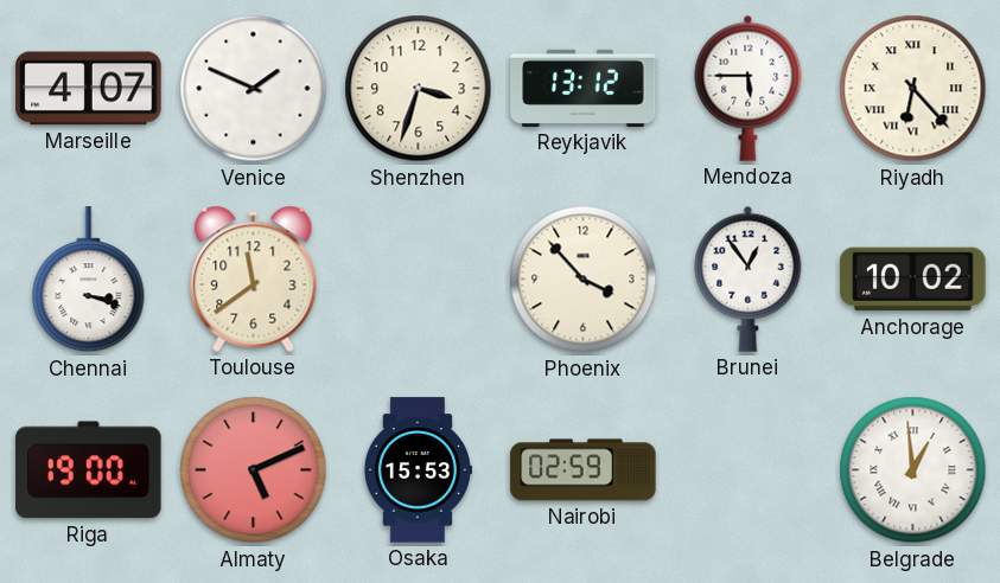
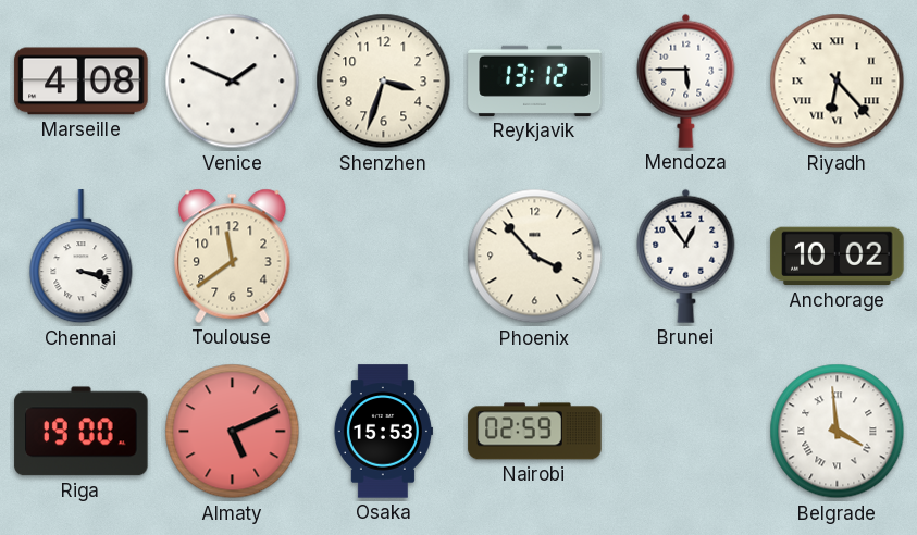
Marseille: 4:07 -> 4:08
Belgrade: 12:59 -> 3:59
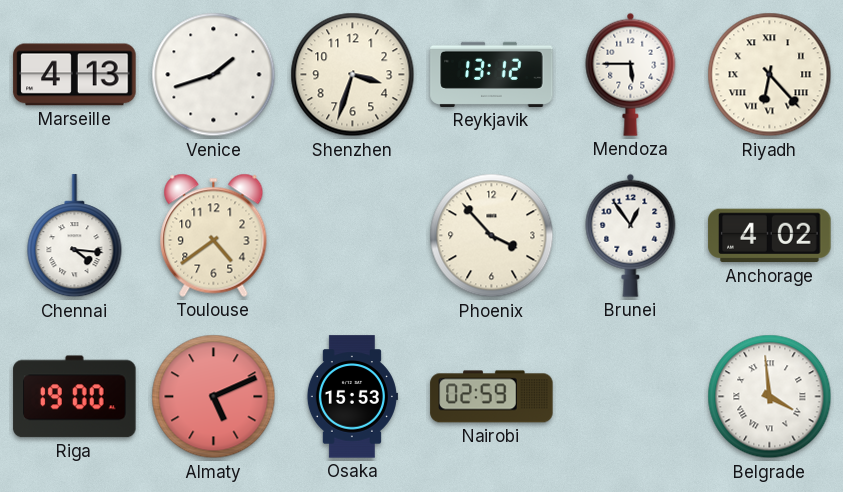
Marseille: 4:08 -> 4:13
Venice: 1:49 -> 1:42
Chennai: 3:18 -> 4:16
Toulouse: 11:39 -> 4:39
Anchorage: 10:02 -> 4:02
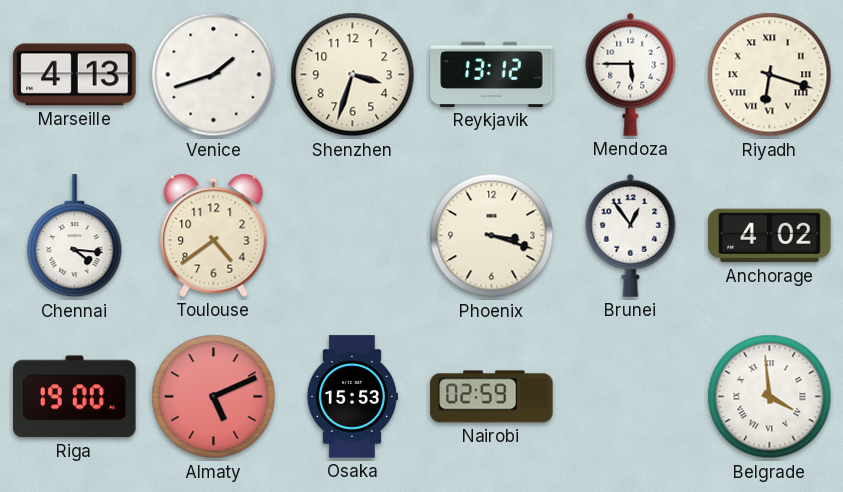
Riyadh: 6:23 -> 6:18
Phoenix: 3:53 -> 3:18
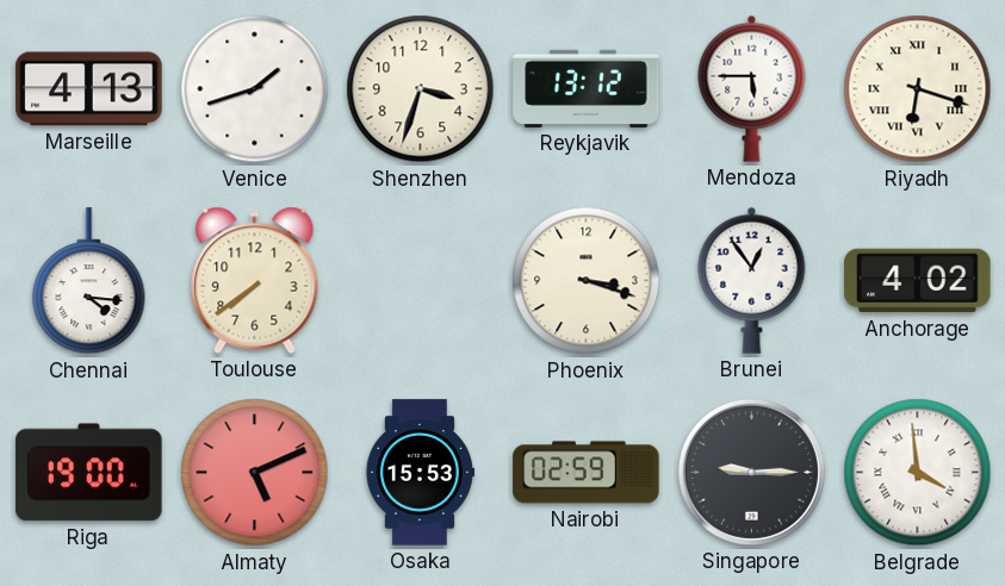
Toulouse: 4:39 -> 7:39
Singapore: none -> 9:15
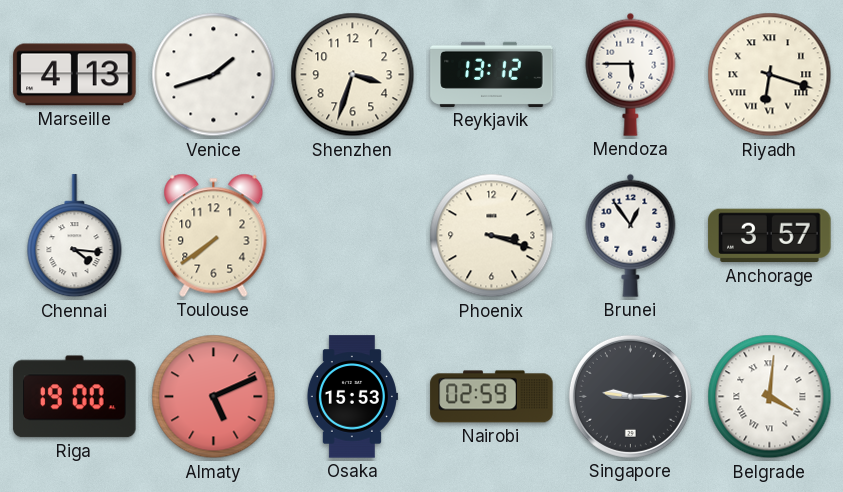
Anchorage: 4:02 -> 3:57
Belgrade: 3:59 -> 4:01
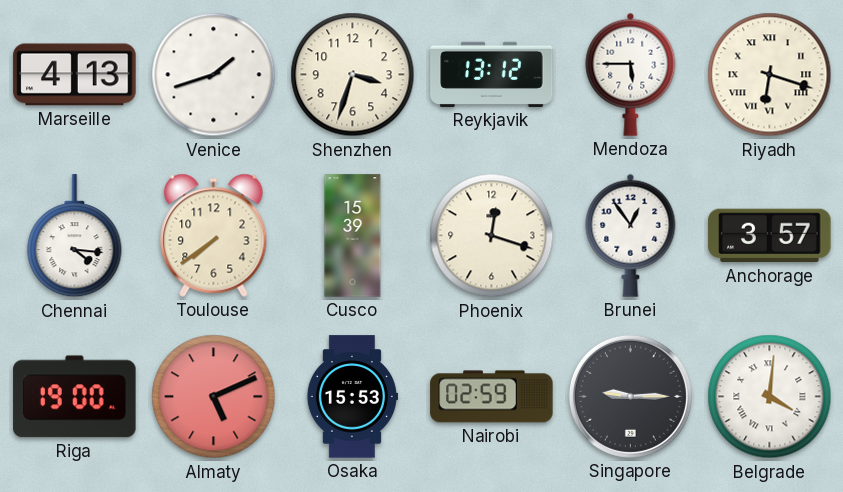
Cusco: none -> 15:39
Phoenix: 3:18 -> 12:18
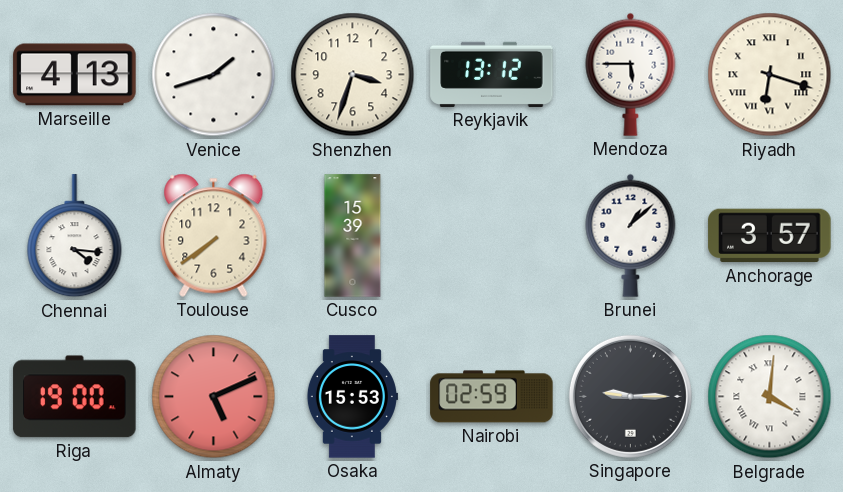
Phoenix: 12:18 -> none
Brunei: 12:54 -> 1:08
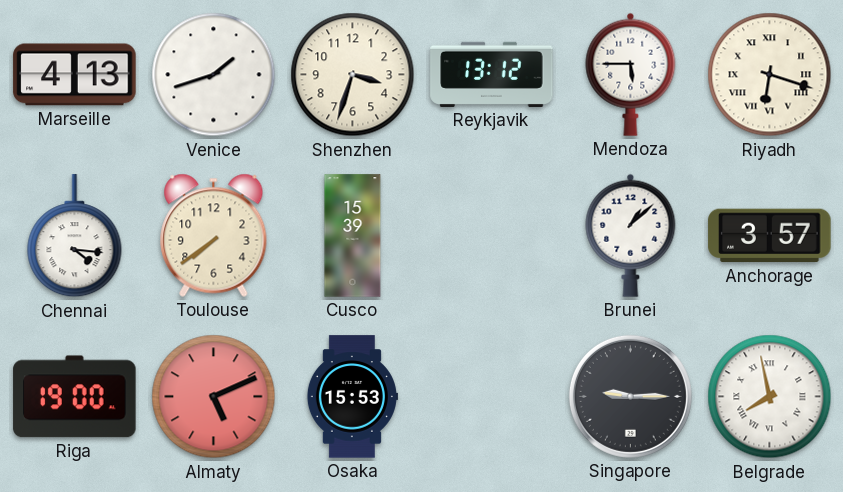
Nairobi: 02:59 -> none
Belgrade: 4:01 -> 7:58
